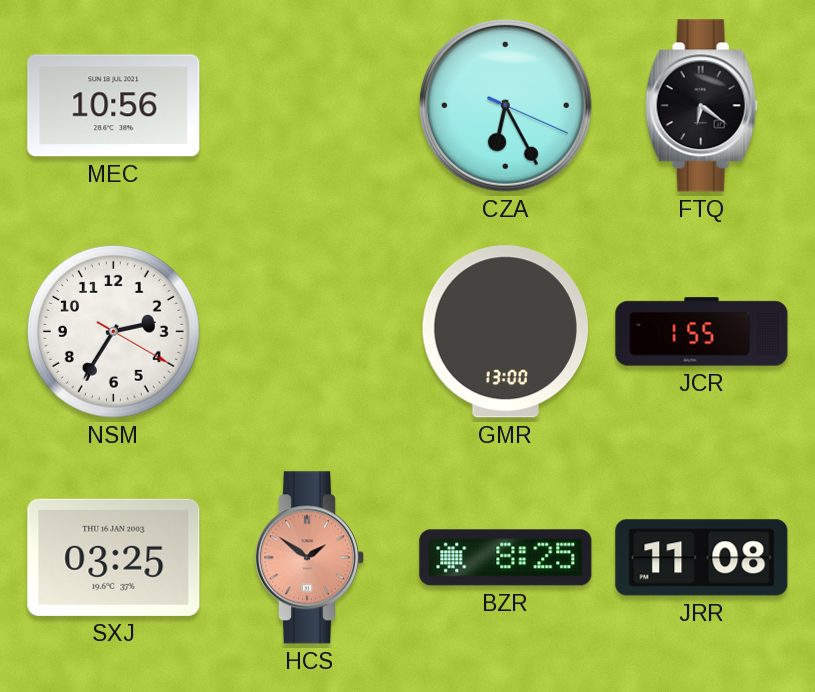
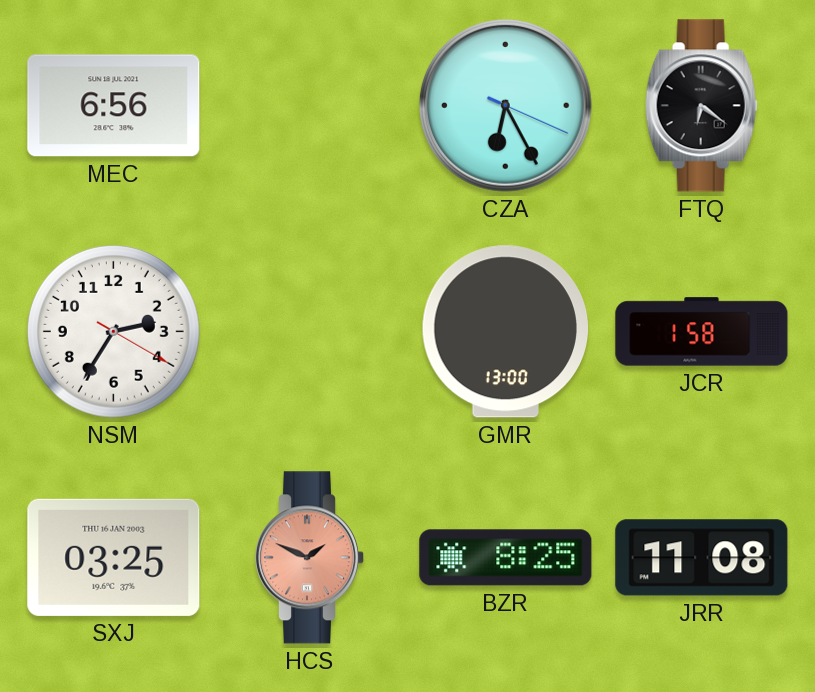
MEC: 10:56 -> 6:56
JCR: 1:55 -> 1:58
HCS: 1:51 -> 1:49
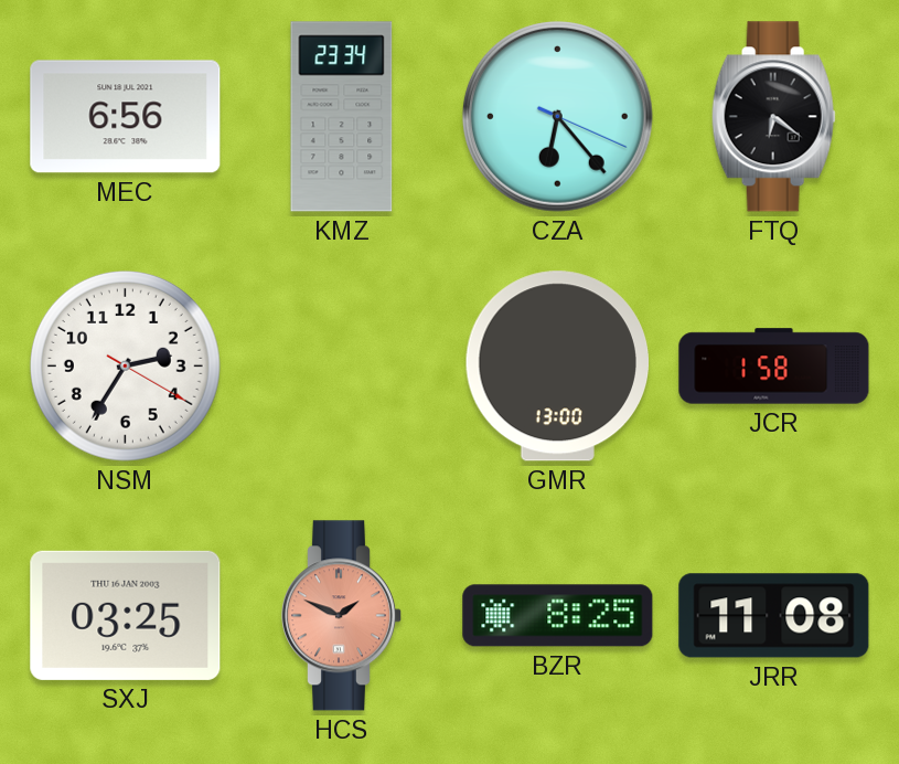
KMZ: none -> 23:34
CZA: 6:25 -> 6:23
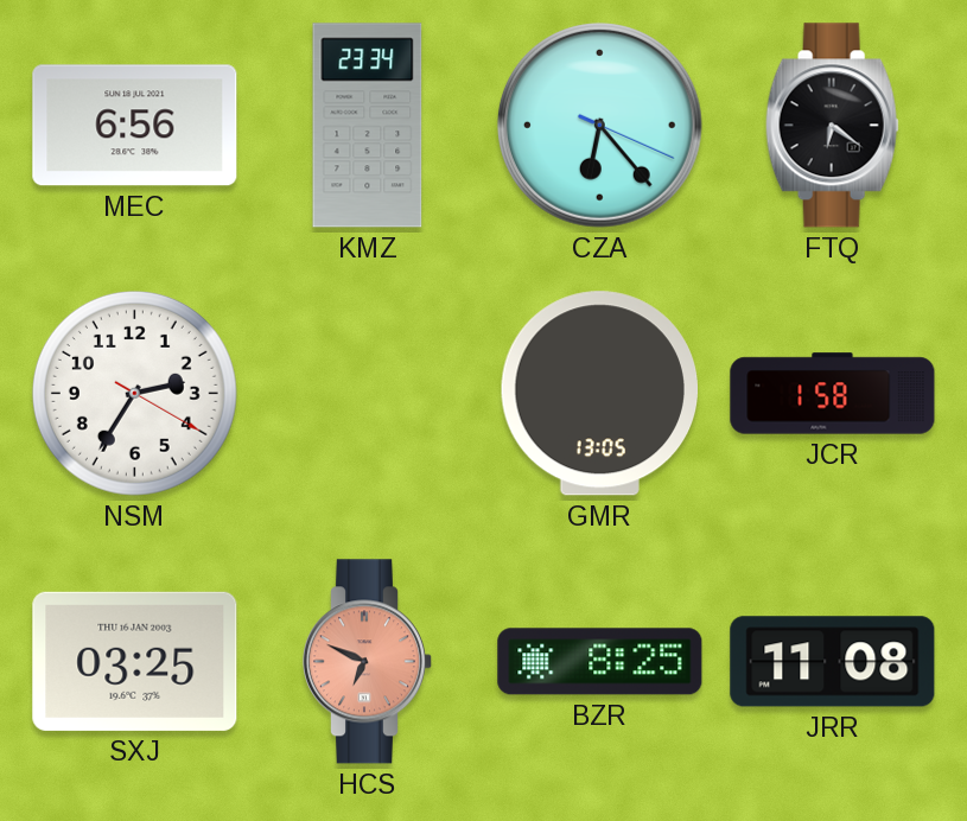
GMR: 13:00 -> 13:05
HCS: 1:49 -> 6:49
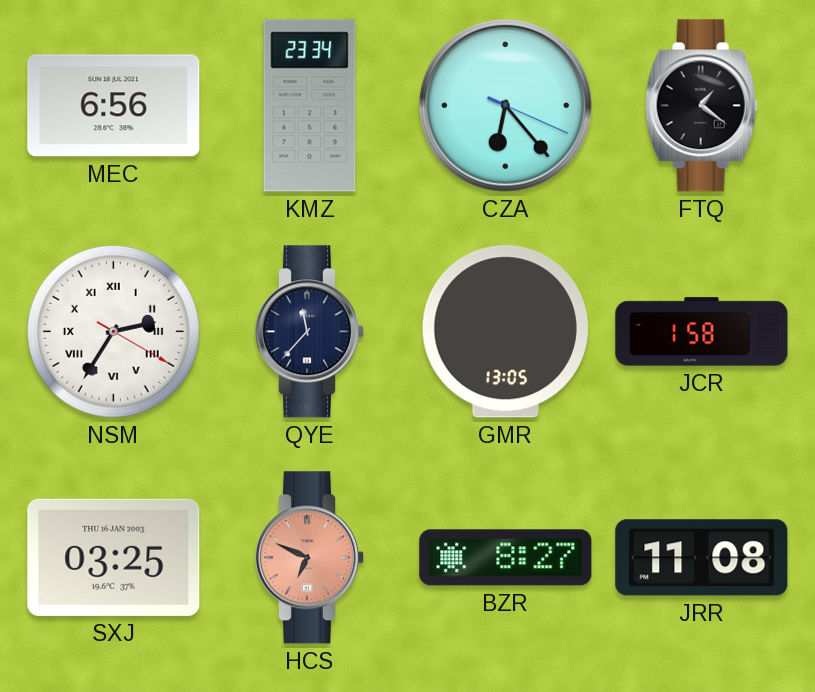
FTQ: 6:21 -> 1:21
NSM numerals: Arabic -> Roman
QYE: none -> 11:37
BZR: 8:25 -> 8:27
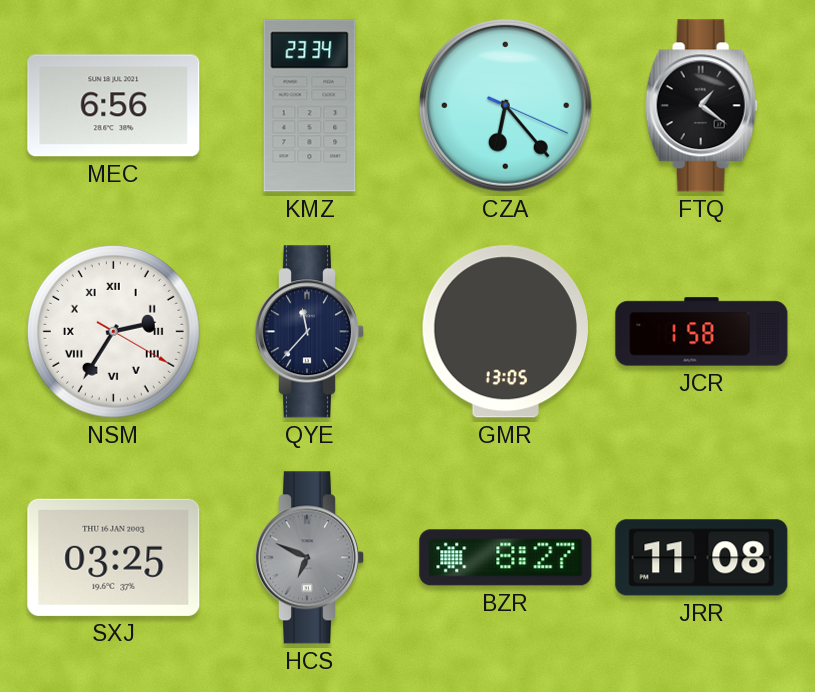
HCS dial: salmon -> grey
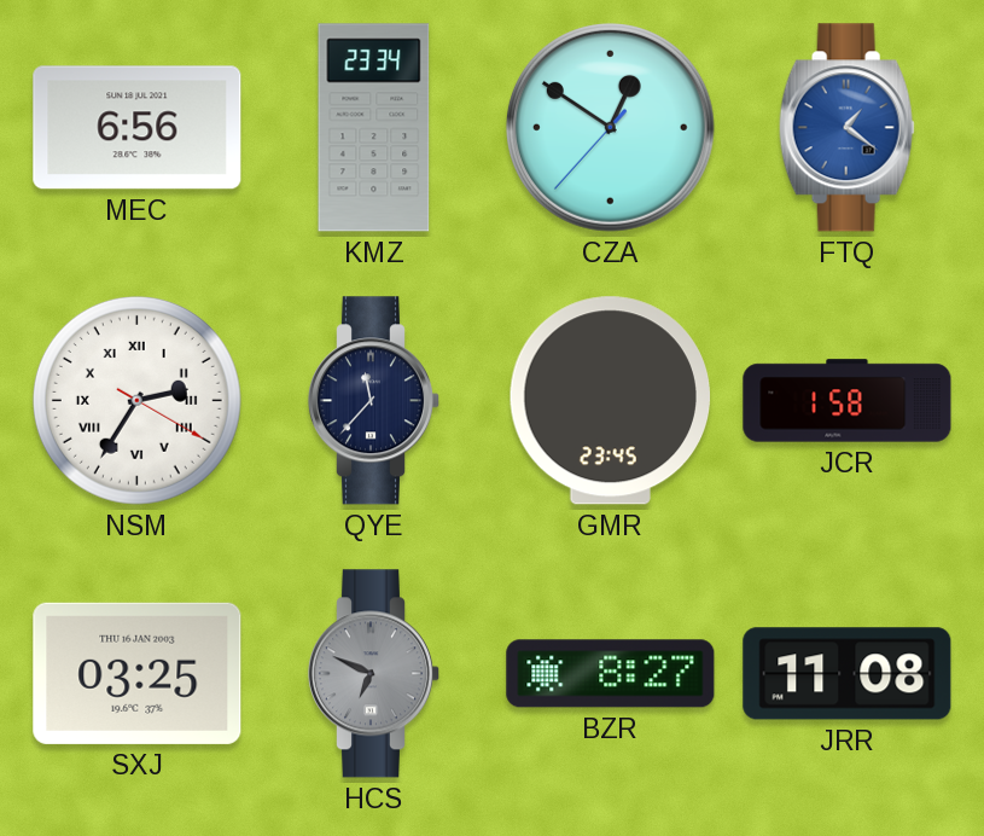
CZA: 6:23 -> 12:50
FTQ dial: black -> blue
GMR: 13:05 -> 23:45
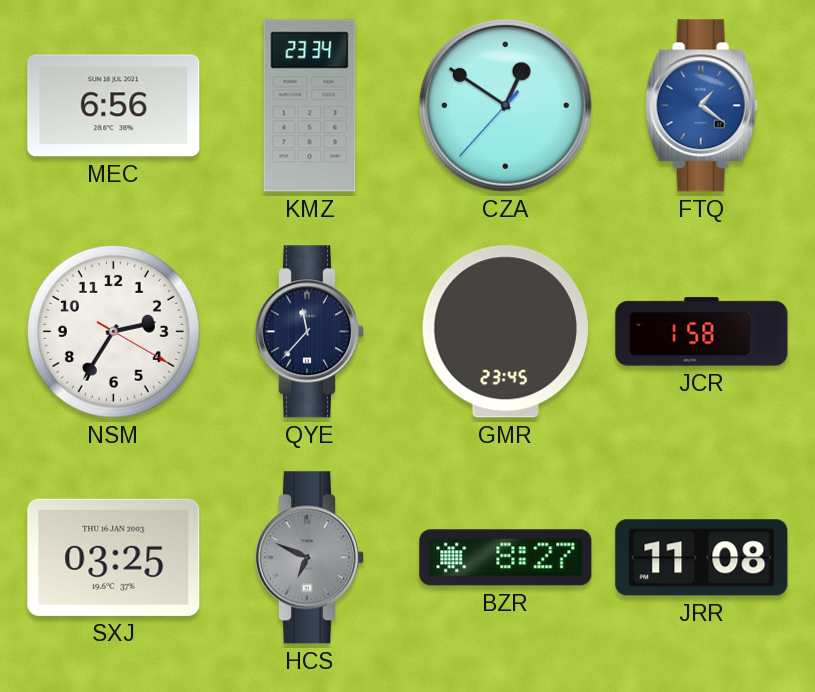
NSM numerals: Roman -> Arabic
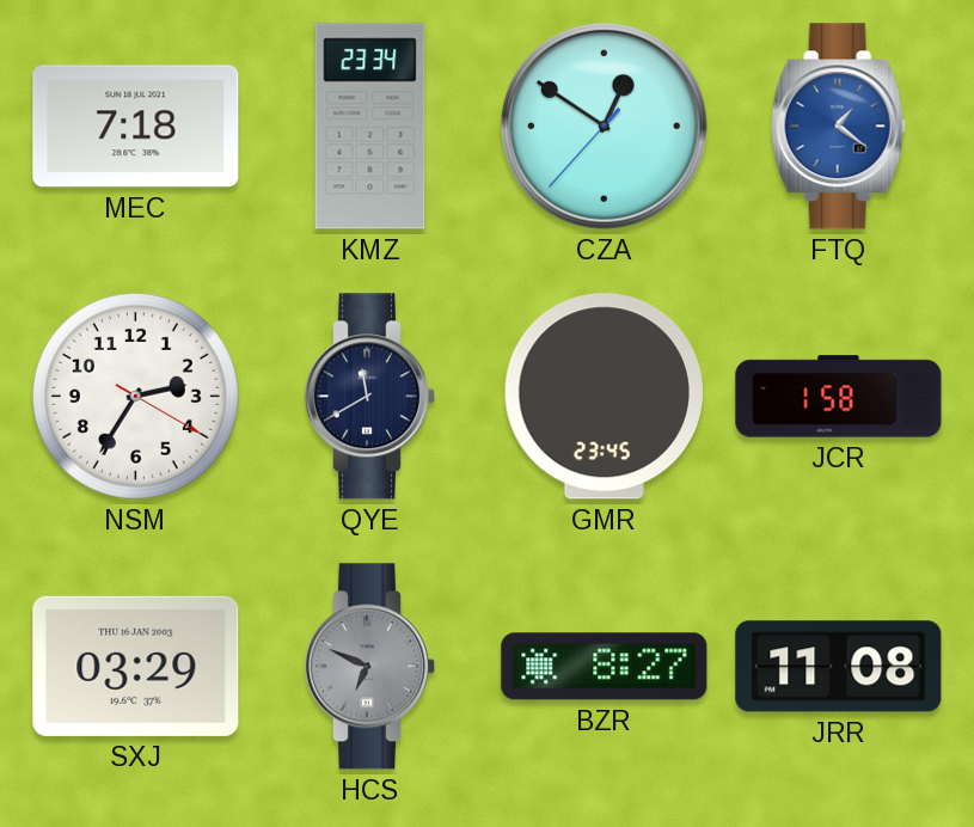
MEC: 6:56 -> 7:18
QYE: 11:37 -> 11:40
SXJ: 03:25 -> 03:29
